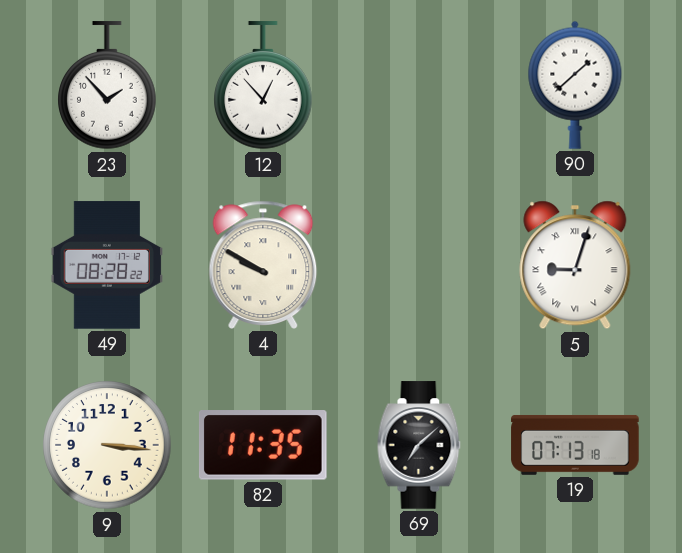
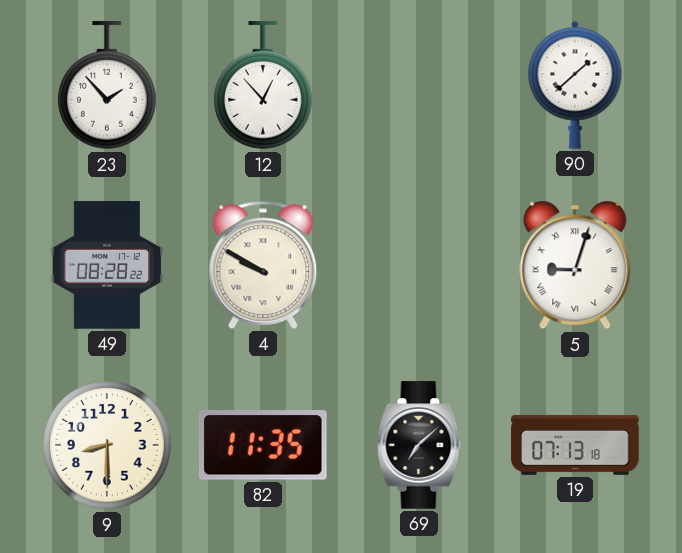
9: 3:16 -> 8:30
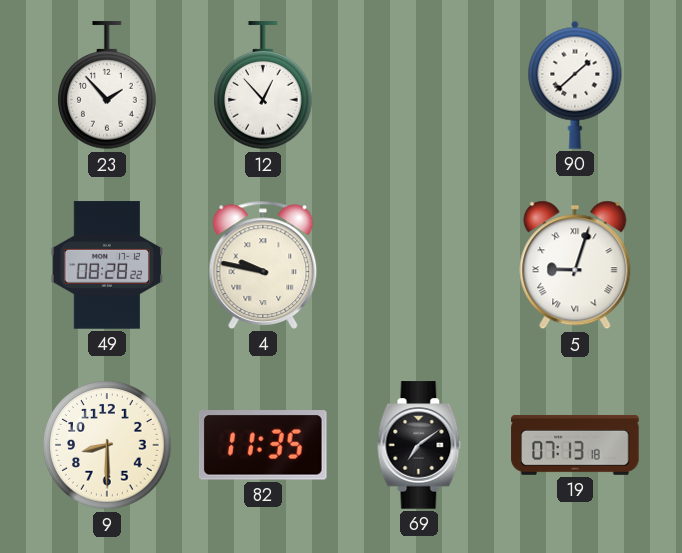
4: 9:50 -> 9:47
69: 7:08 -> 7:09
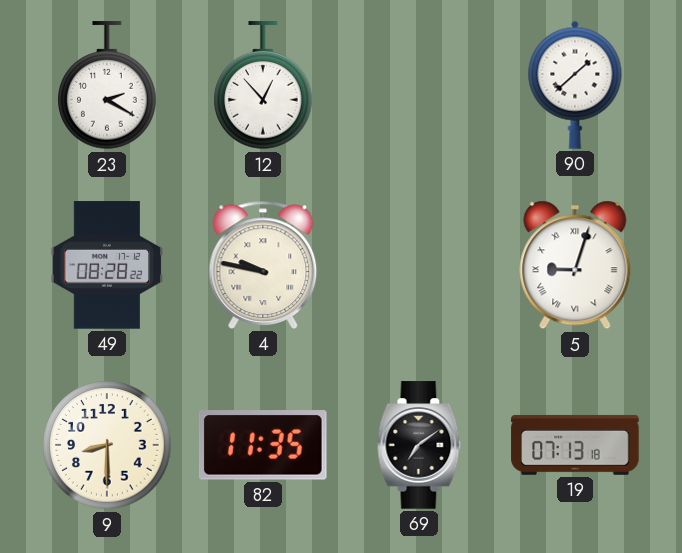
23: 1:53 -> 2:20
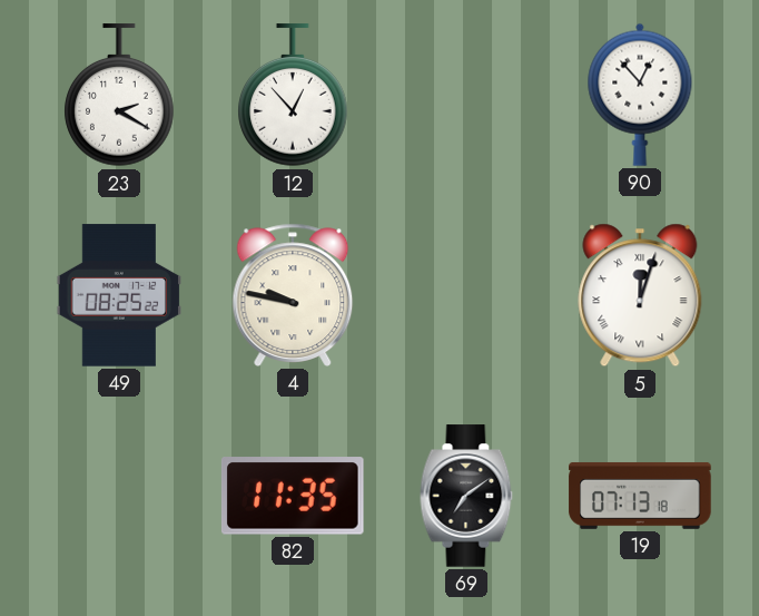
90: 1:38 -> 12:53
49: 08:28 -> 08:25
5: 9:03 -> 12:03
9: 8:30 -> none
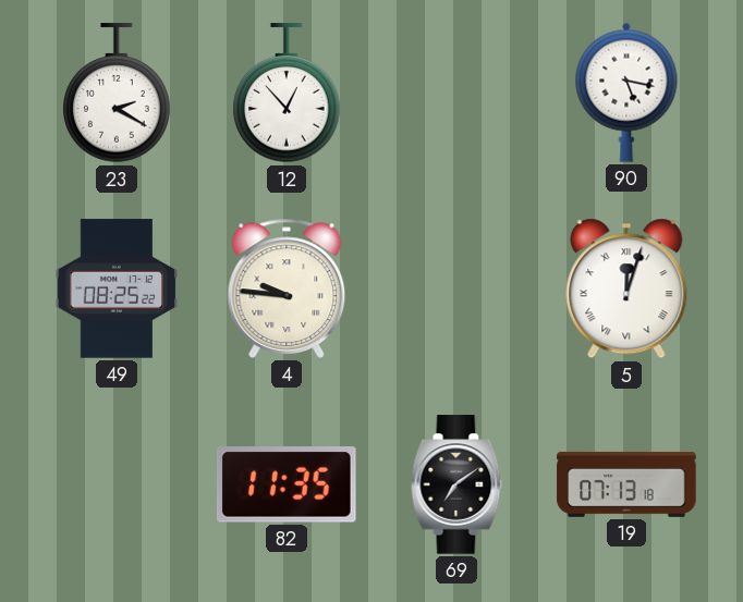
90: 12:53 -> 5:17
4: 9:47 -> 9:46
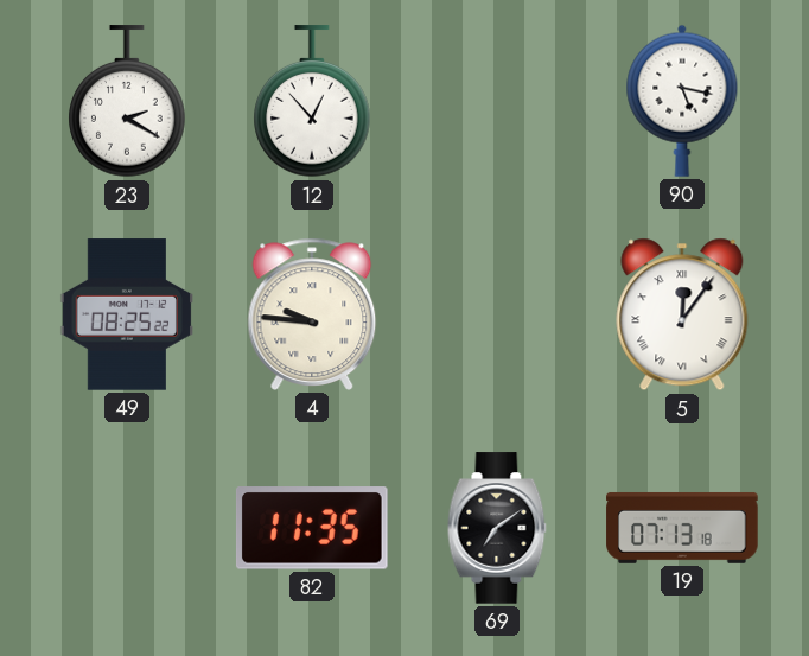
5: 12:03 -> 12:06
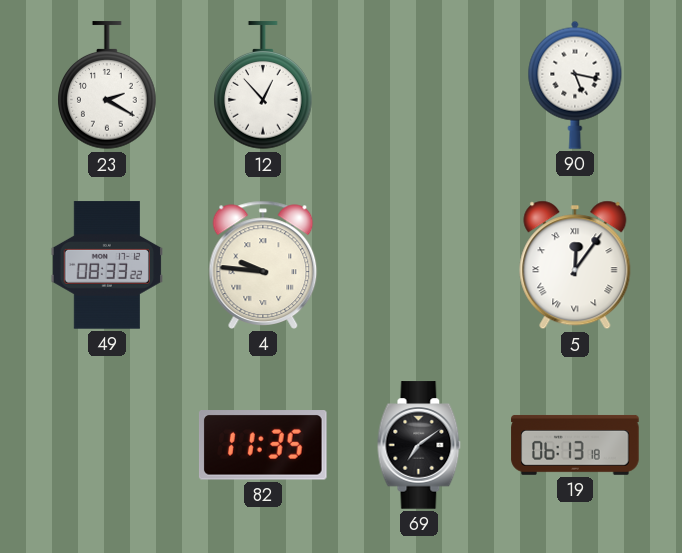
49: 08:25 -> 08:33
19: 07:13 -> 06:13
